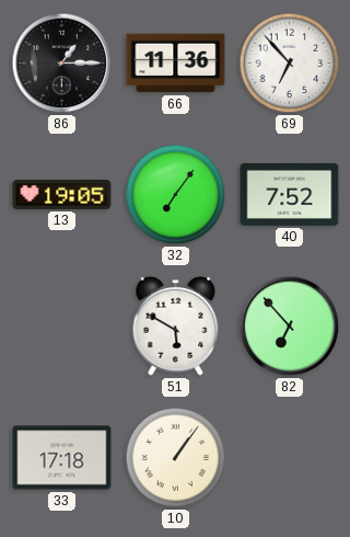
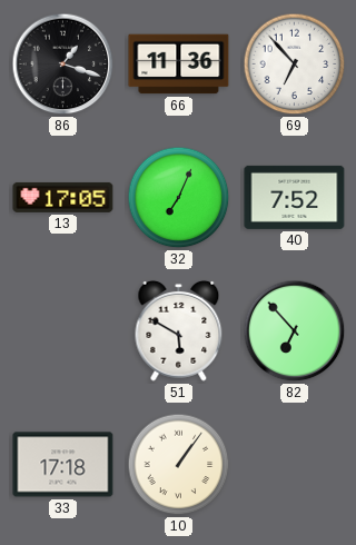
86: 1:15 -> 1:18
13: 19:05 -> 17:05
32: 7:06 -> 7:04
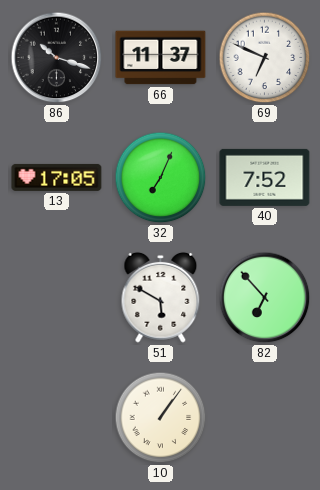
86: 1:18 -> 10:18
66: 11:36 -> 11:37
69: 6:53 -> 6:49
33: 17:18 -> none
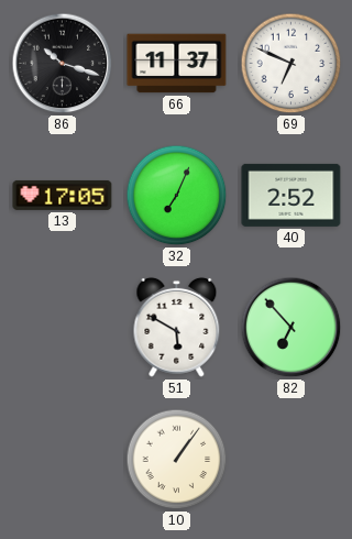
40: 7:52 -> 2:52
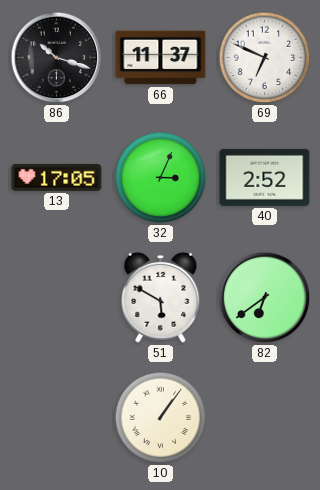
32: 7:04 -> 3:04
82: 6:53 -> 6:39
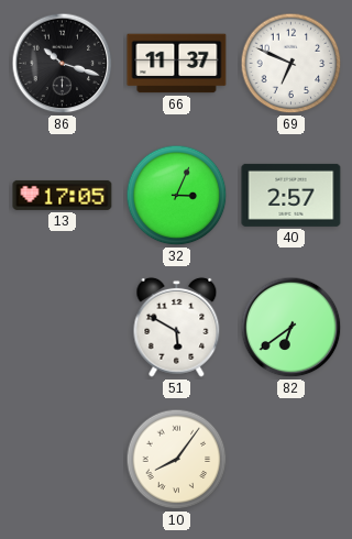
40: 2:52 -> 2:57
10: 1:06 -> 8:06
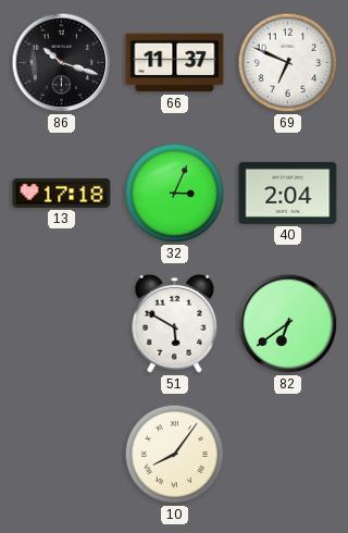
13: 17:05 -> 17:18
40: 2:57 -> 2:04
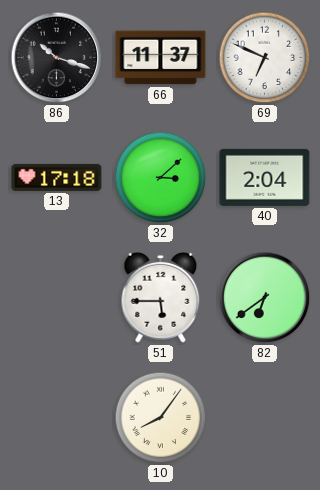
32: 3:04 -> 3:08
51: 5:50 -> 5:45
